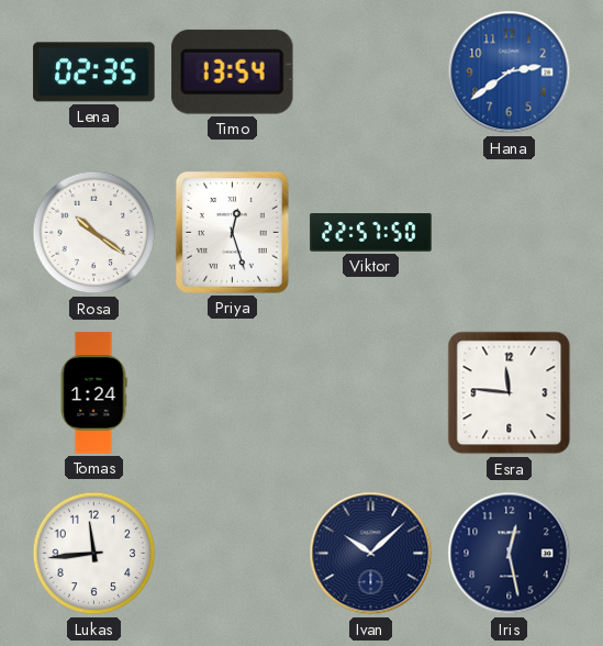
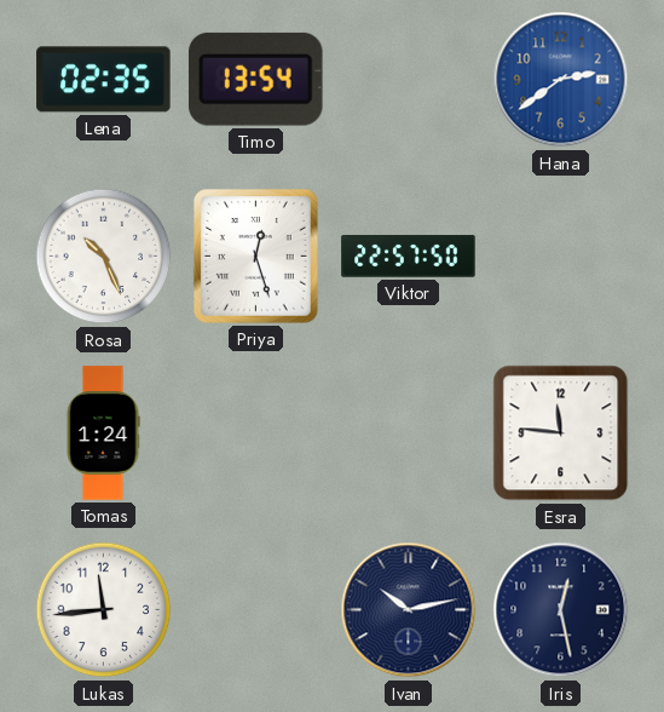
Rosa: 10:21 -> 10:26
Ivan: 10:08 -> 10:13
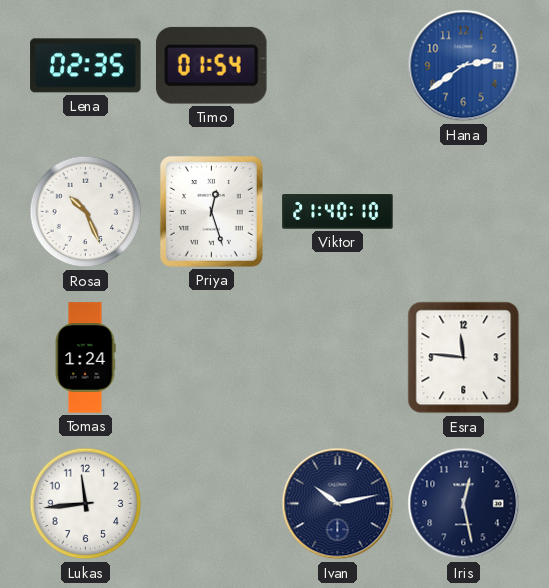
Timo: 13:54 -> 01:54
Viktor: 22:57 -> 21:40
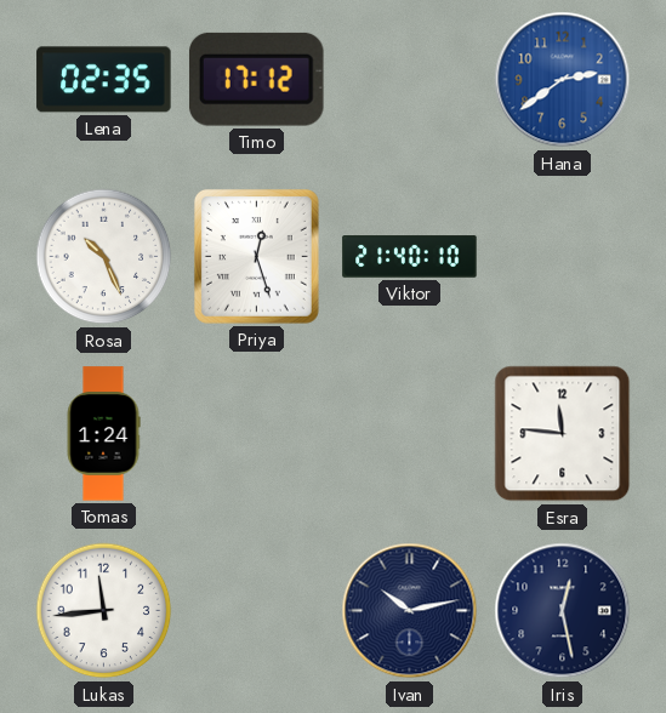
Timo: 01:54 -> 17:12
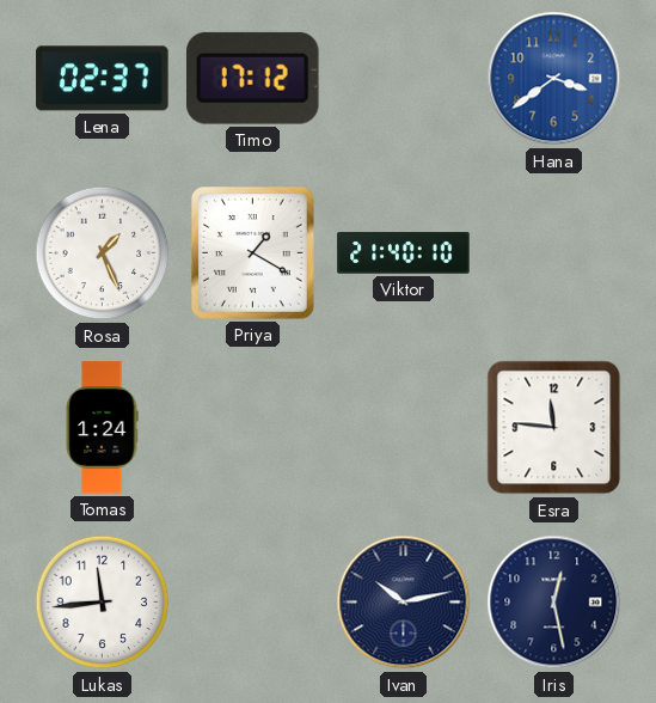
Lena: 02:35 -> 02:37
Hana: 2:39 -> 3:39
Rosa: 10:26 -> 1:26
Priya: 12:27 -> 1:20
